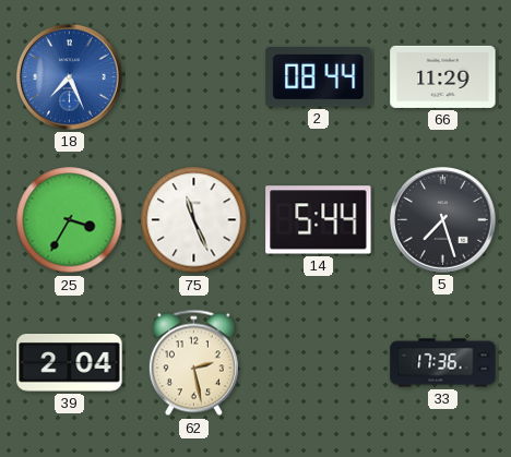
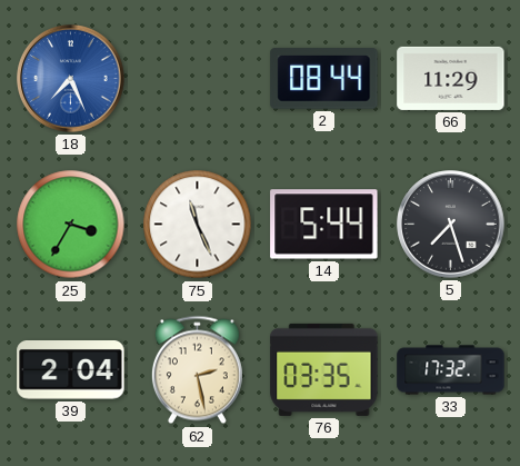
76: none -> 03:35
33: 17:36 -> 17:32
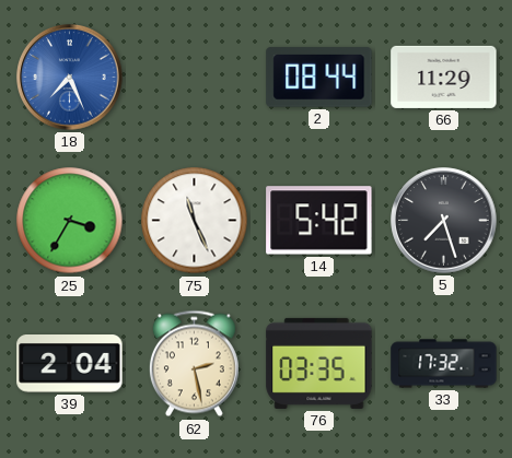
14: 5:44 -> 5:42
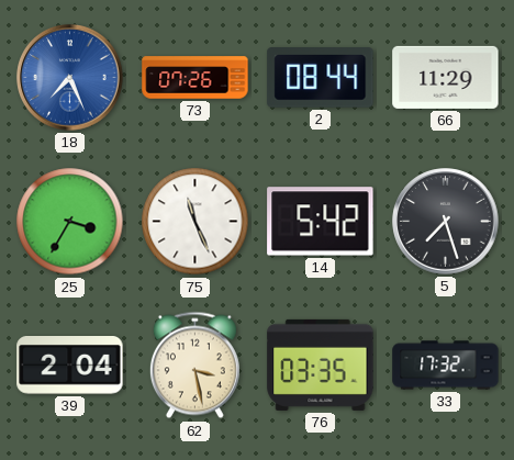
73: none -> 07:26
62: 2:28 -> 3:28
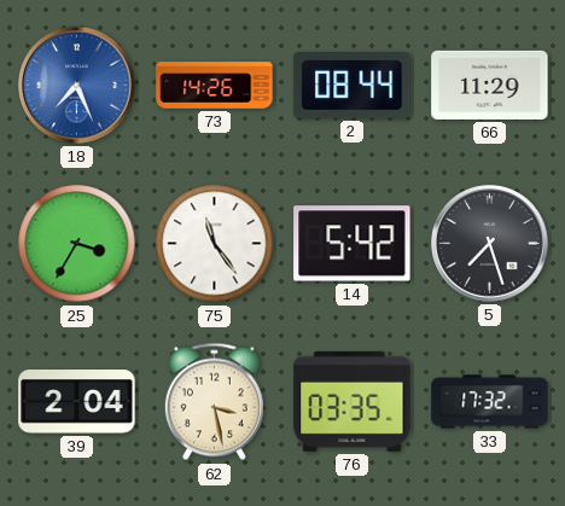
73: 07:26 -> 14:26
75: 11:26 -> 11:24
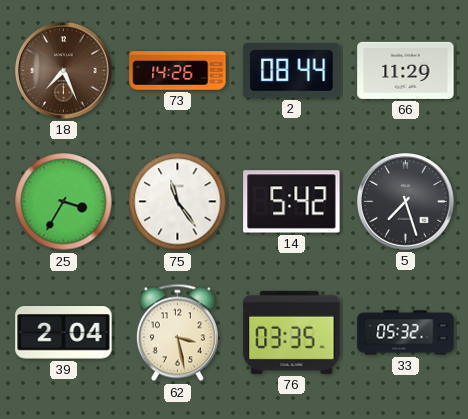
18 dial: blue -> brown
33: 17:32 -> 05:32
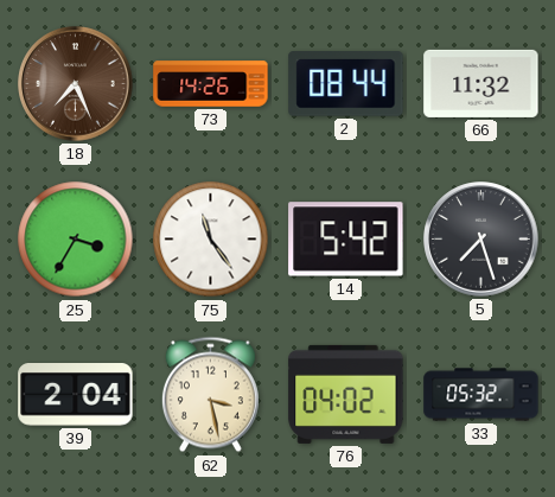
66: 11:29 -> 11:32
76: 03:35 -> 04:02
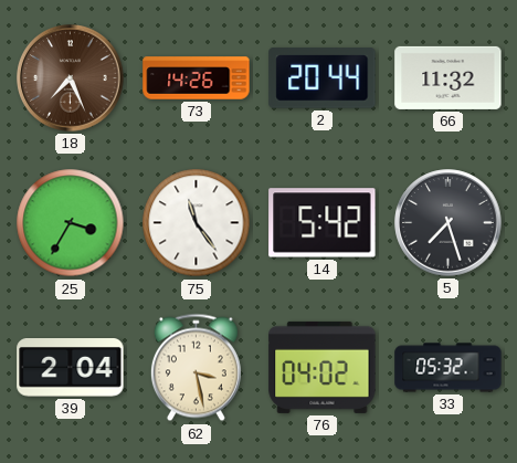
2: 08:44 -> 20:44
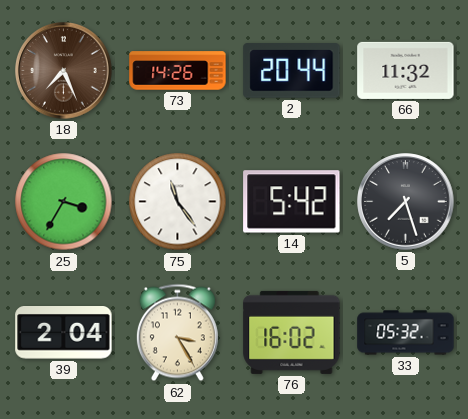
62: 3:28 -> 3:25
76: 04:02 -> 16:02
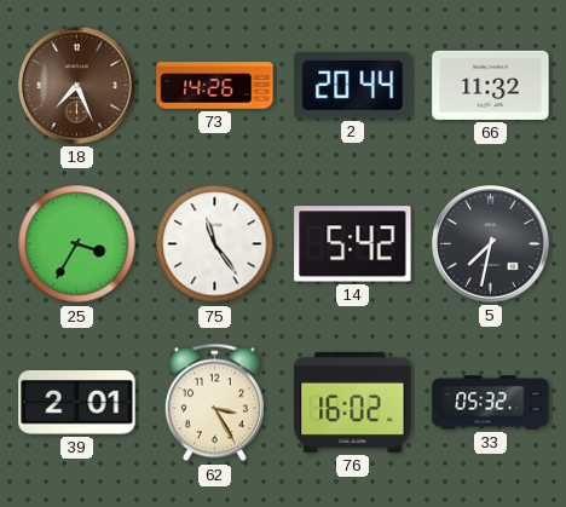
5: 7:27 -> 7:32
39: 2:04 -> 2:01
